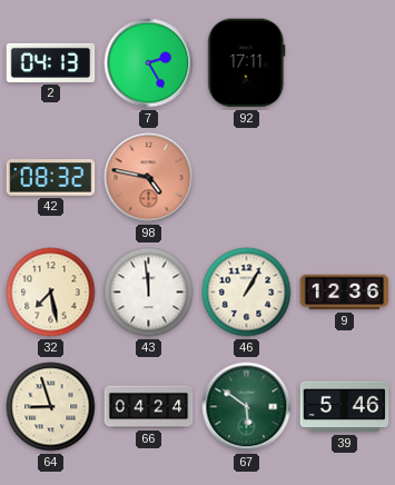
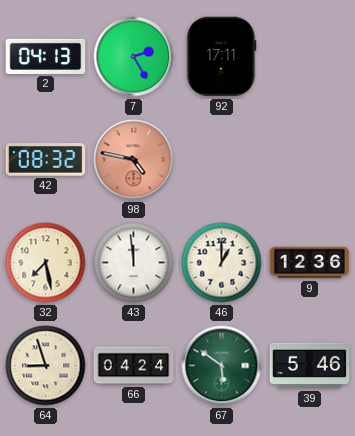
46: 1:05 -> 1:00
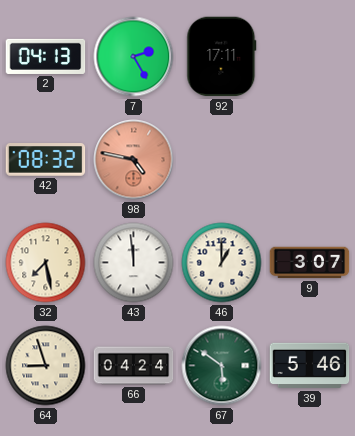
9: 12:36 -> 3:07
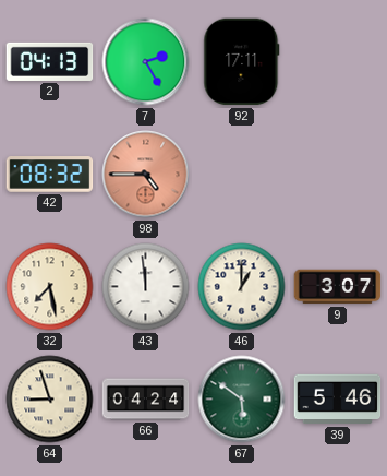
98: 4:47 -> 4:45
